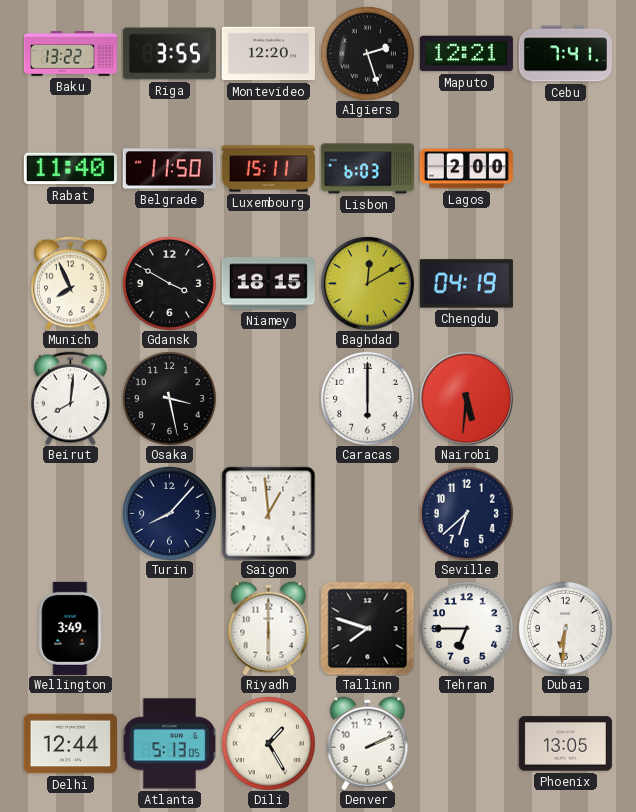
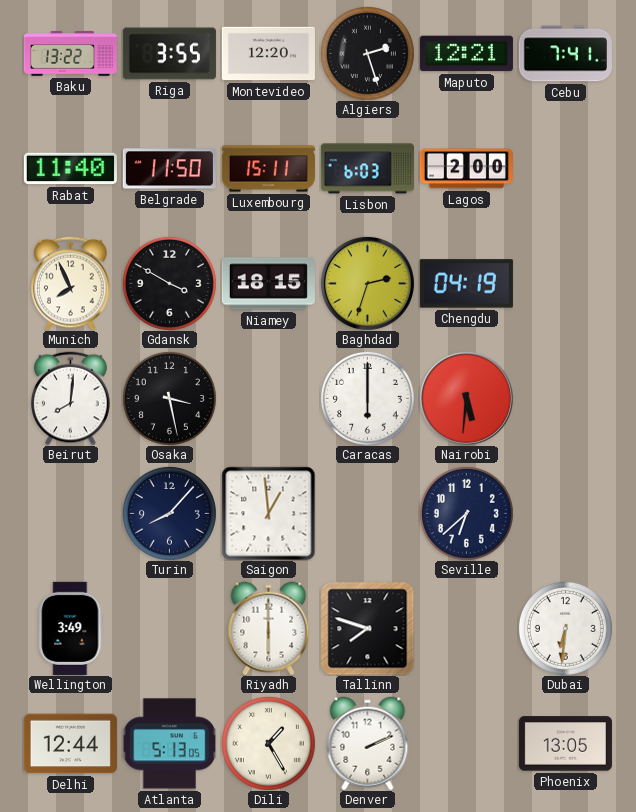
Baghdad: 12:10 -> 2:33
Tehran: 6:45 -> none
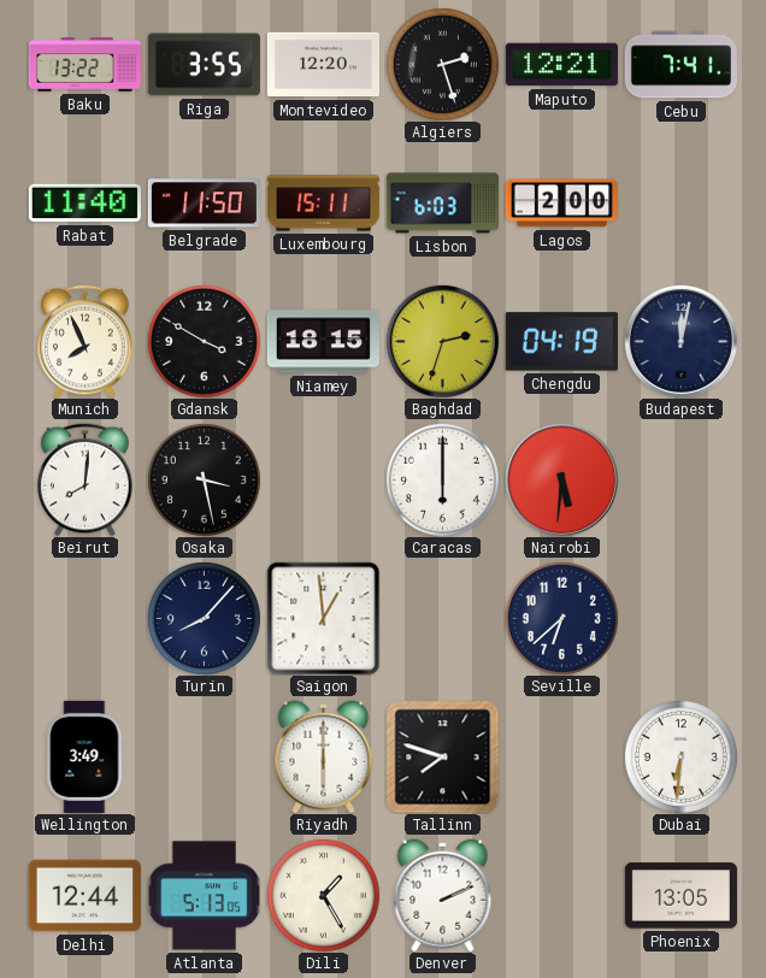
Budapest: none -> 12:02
